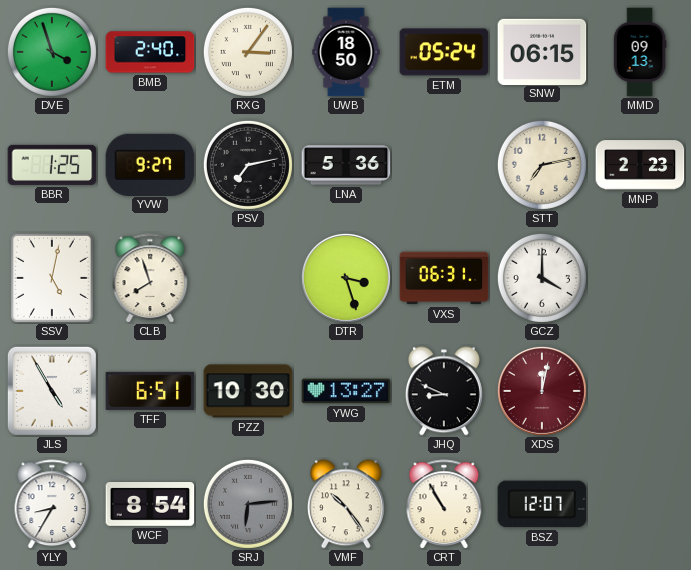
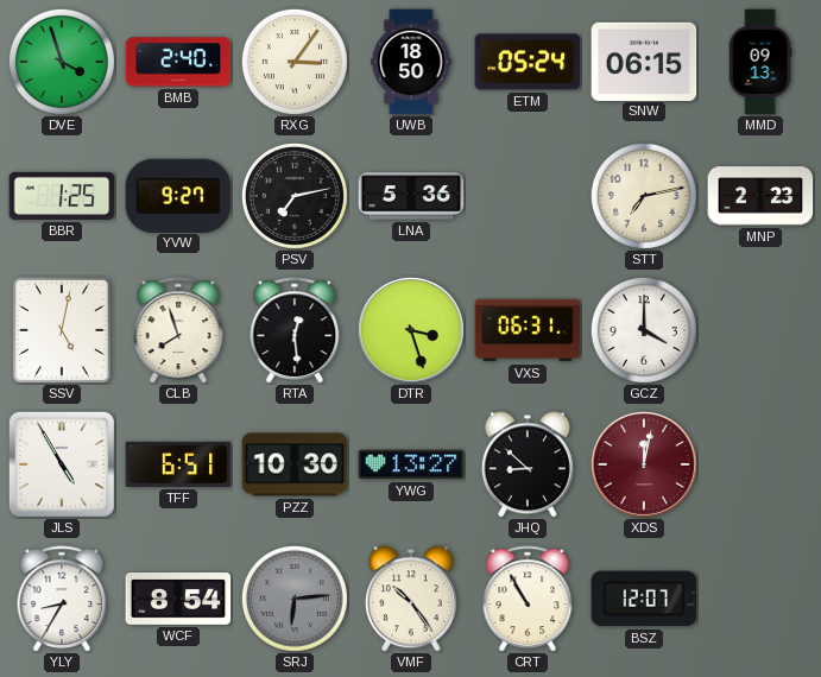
RTA: none -> 12:29
JHQ: 8:49 -> 8:52
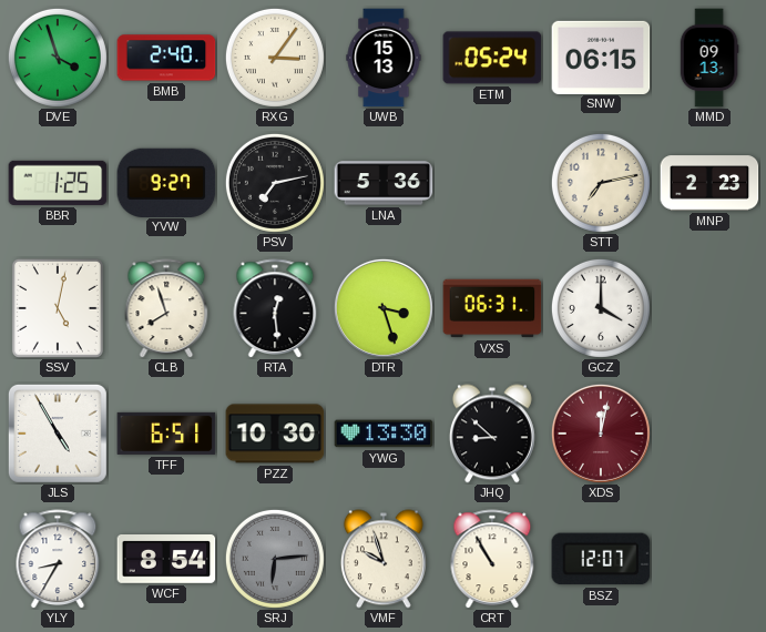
UWB: 18:50 -> 15:13
YWG: 13:27 -> 13:30
VMF: 10:24 -> 9:57
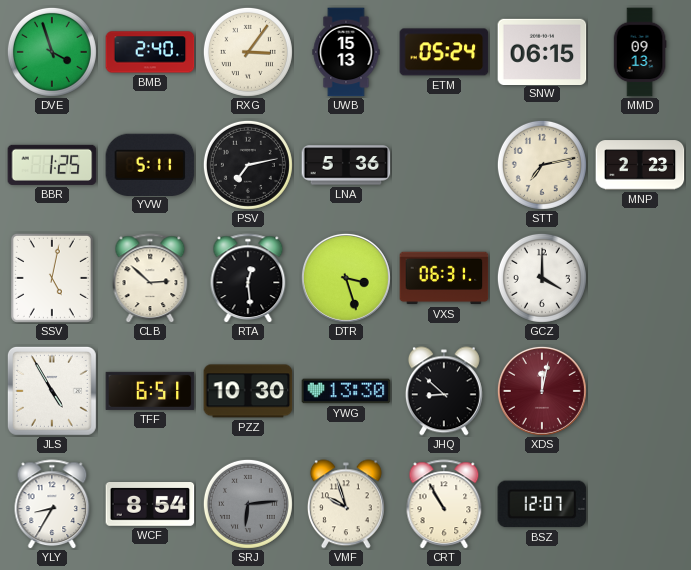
YVW: 9:27 -> 5:11
CLB: 7:57 -> 2:52
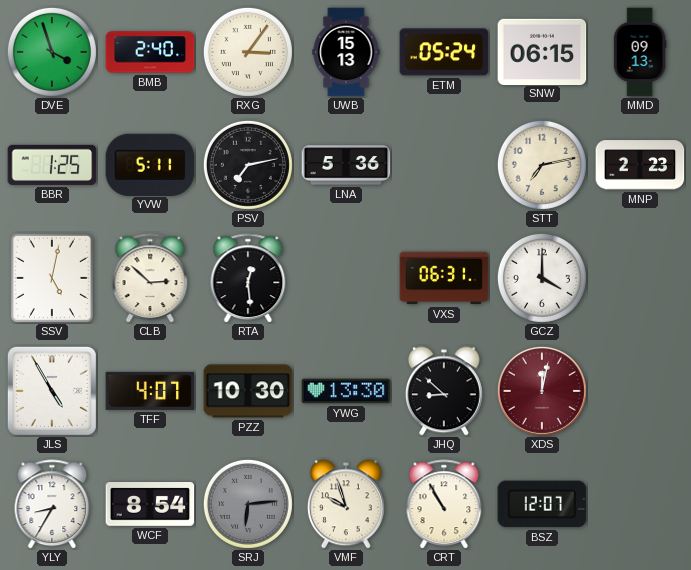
DTR: 3:27 -> none
TFF: 6:51 -> 4:07
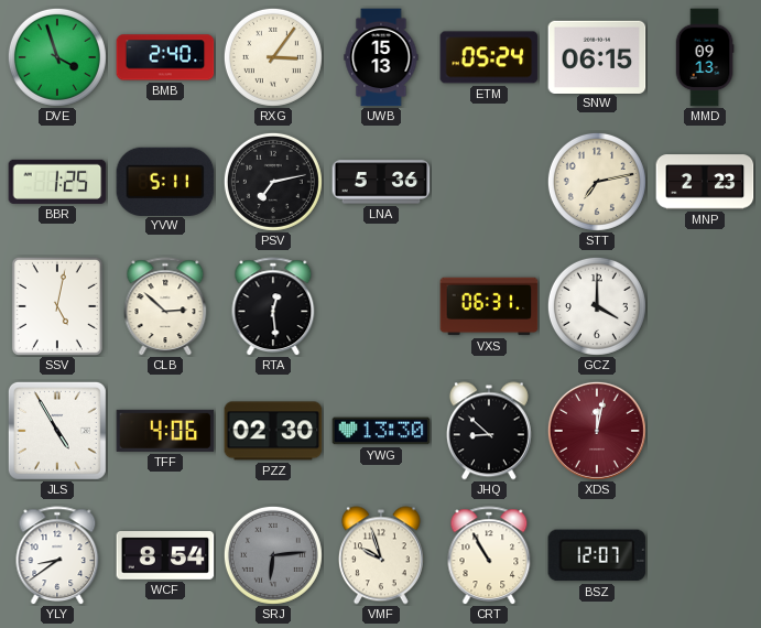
TFF: 4:07 -> 4:06
PZZ: 10:30 -> 02:30
YLY: 8:35 -> 8:39
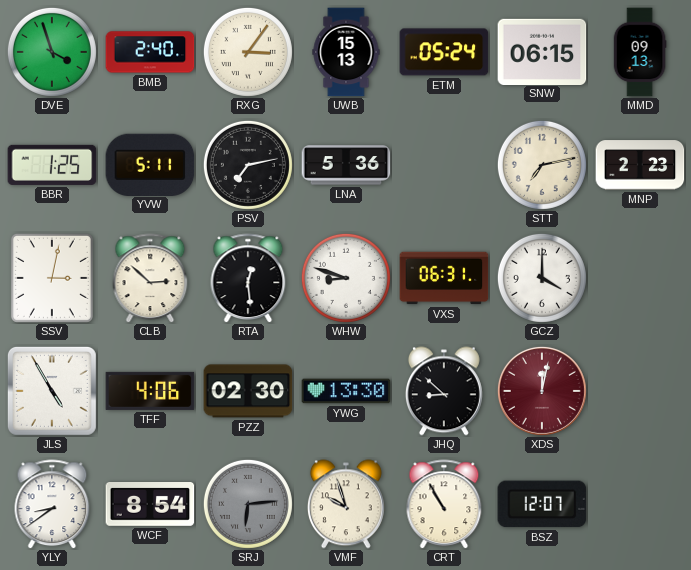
SSV: 5:02 -> 3:02
WHW: none -> 8:48
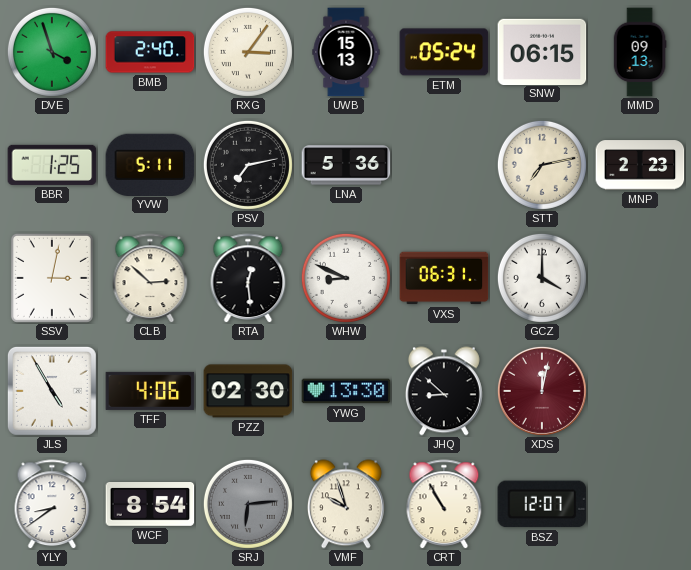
WHW: 8:48 -> 8:49
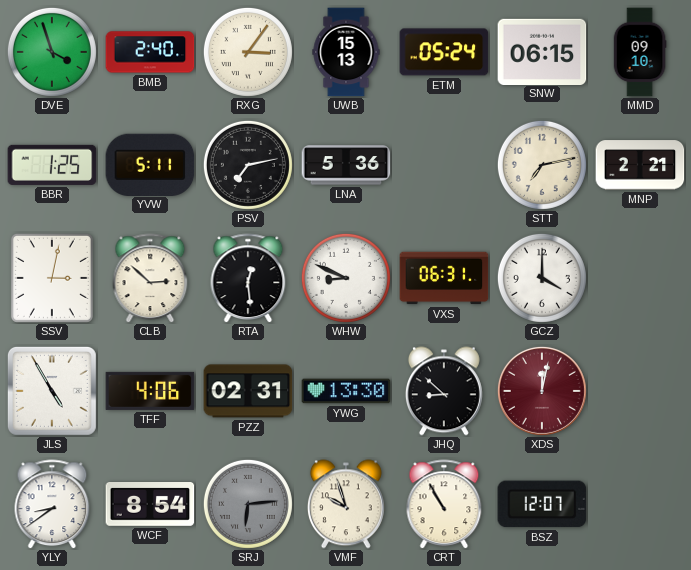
MMD: 09:13 -> 09:10
MNP: 2:23 -> 2:21
PZZ: 02:30 -> 02:31
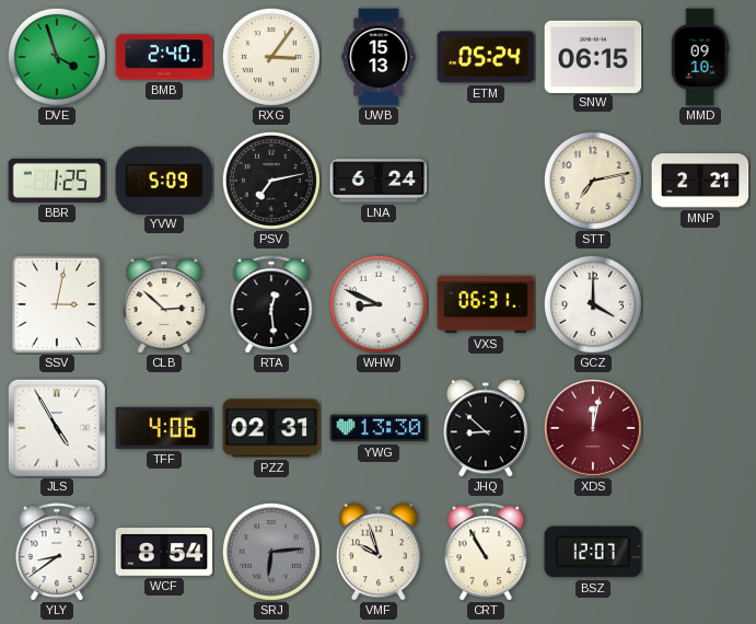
YVW: 5:11 -> 5:09
LNA: 5:36 -> 6:24
